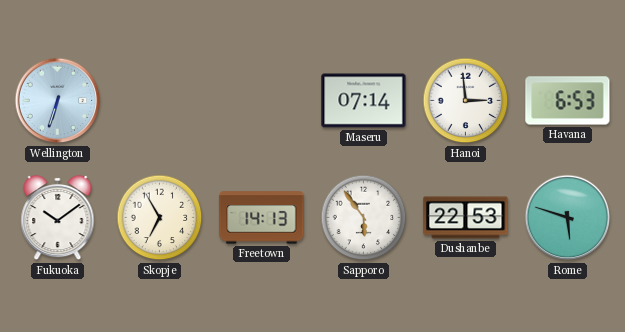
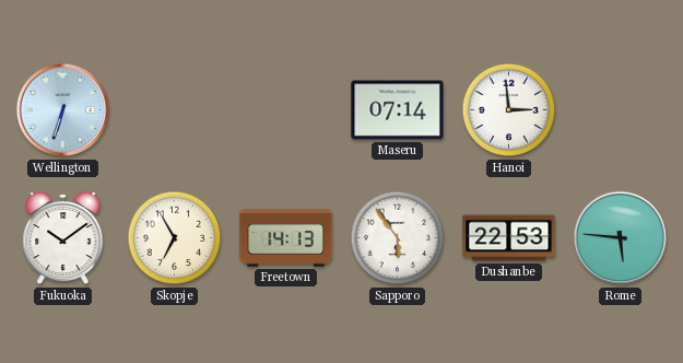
Havana: 6:53 -> none
Rome: 5:48 -> 5:46
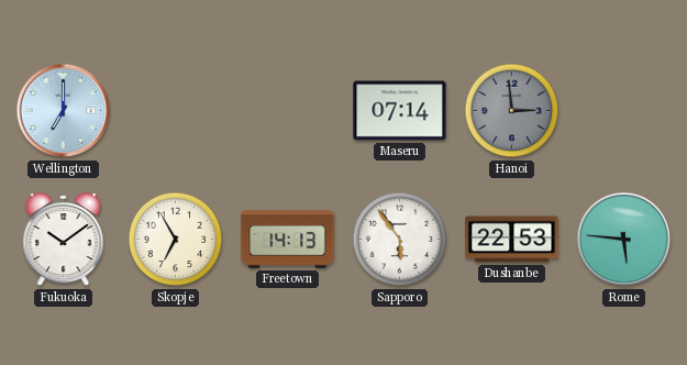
Wellington: 6:33 -> 7:00
Hanoi dial: white -> grey
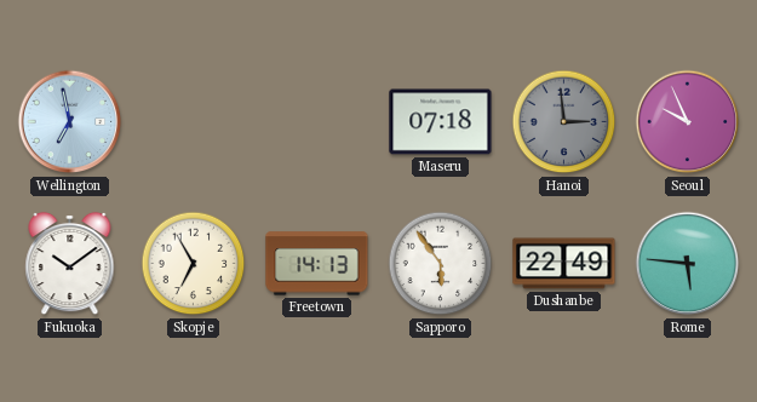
Wellington: 7:00 -> 6:58
Maseru: 07:14 -> 07:18
Seoul: none -> 9:56
Dushanbe: 22:53 -> 22:49
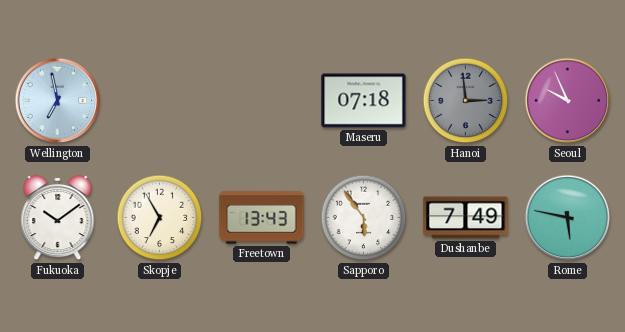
Freetown: 14:13 -> 13:43
Dushanbe: 22:49 -> 7:49
Rome: 5:46 -> 5:47
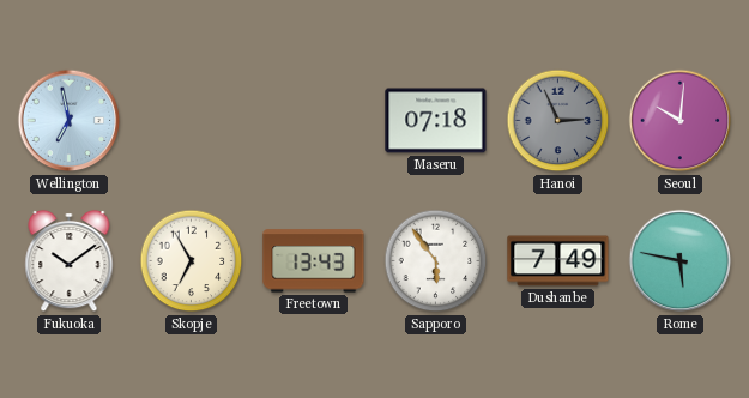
Hanoi: 2:59 -> 2:56
Seoul: 9:56 -> 10:01
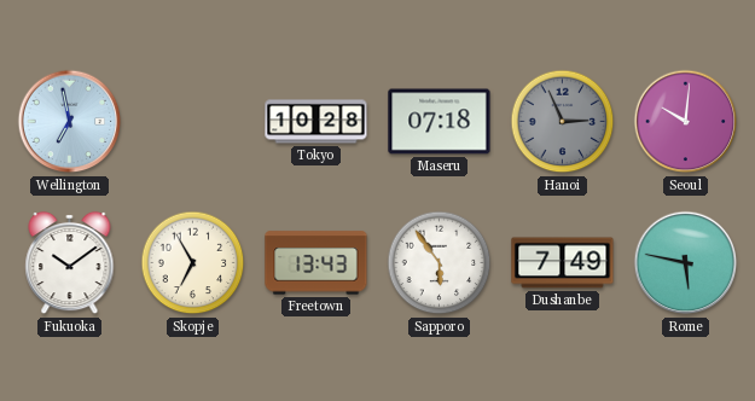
Tokyo: none -> 10:28
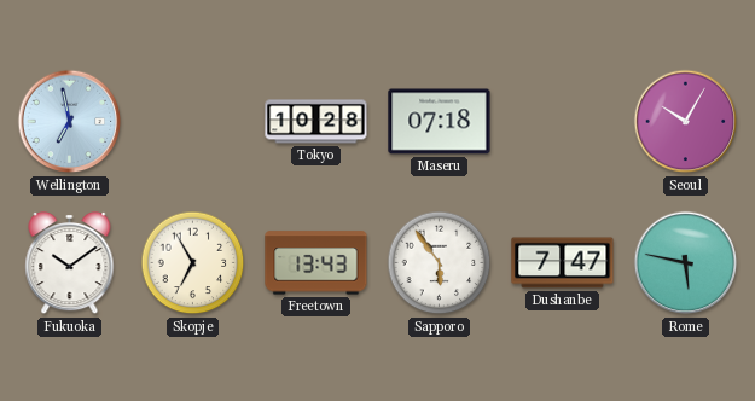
Hanoi: 2:56 -> none
Seoul: 10:01 -> 10:05
Dushanbe: 7:49 -> 7:47
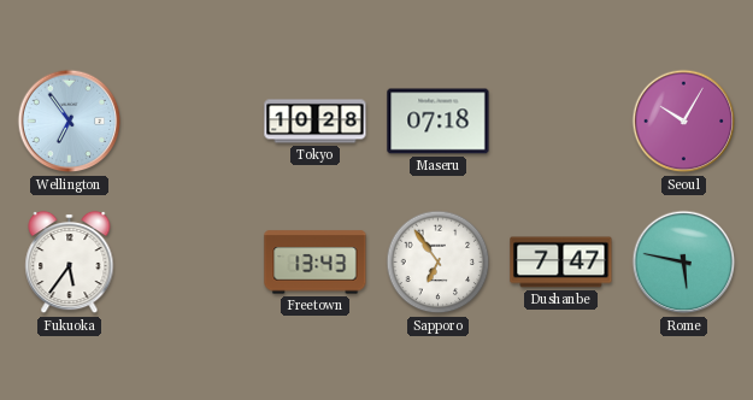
Wellington: 6:58 -> 6:54
Fukuoka: 10:09 -> 5:36
Skopje: 6:55 -> none
Sapporo: 5:54 -> 6:54
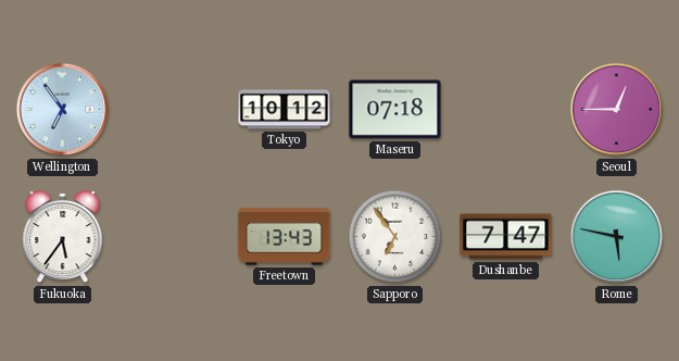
Tokyo: 10:28 -> 10:12
Seoul: 10:05 -> 12:45
